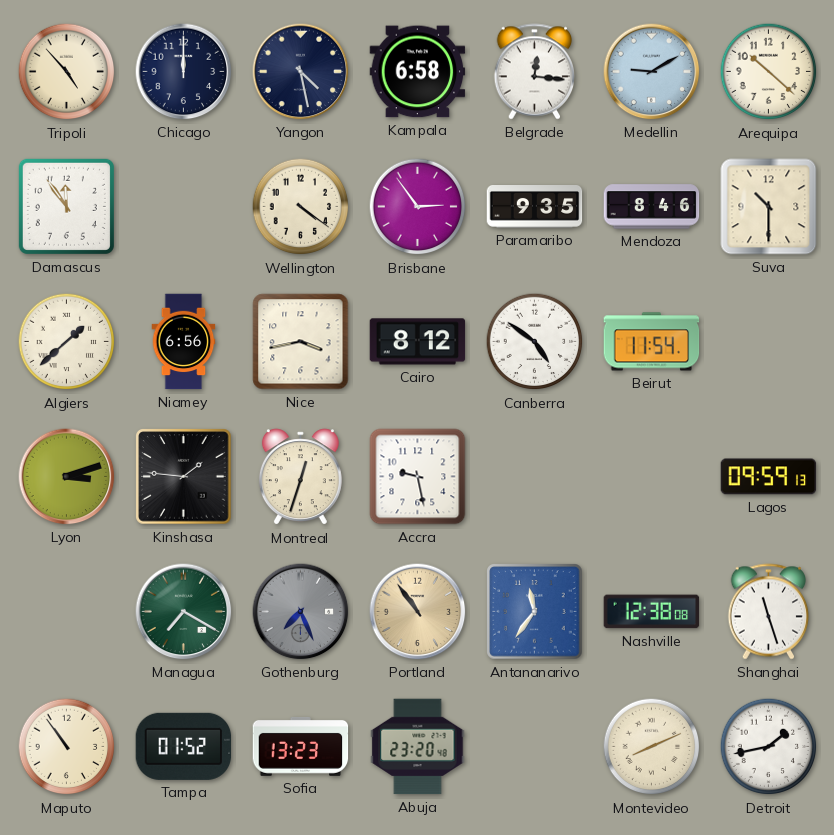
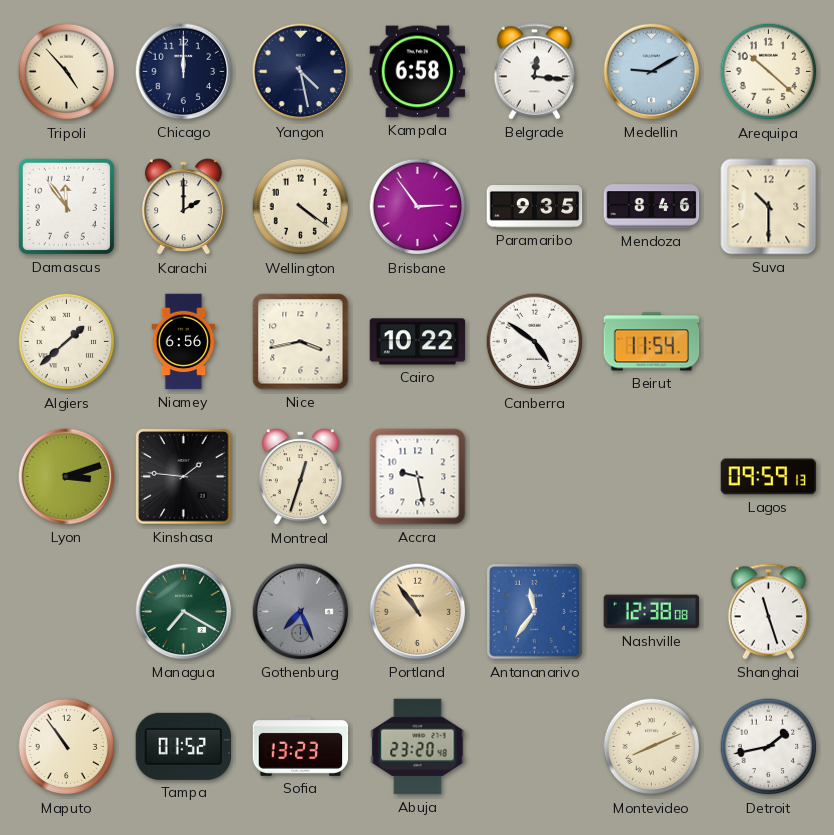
Karachi: none -> 2:00
Cairo: 8:12 -> 10:22
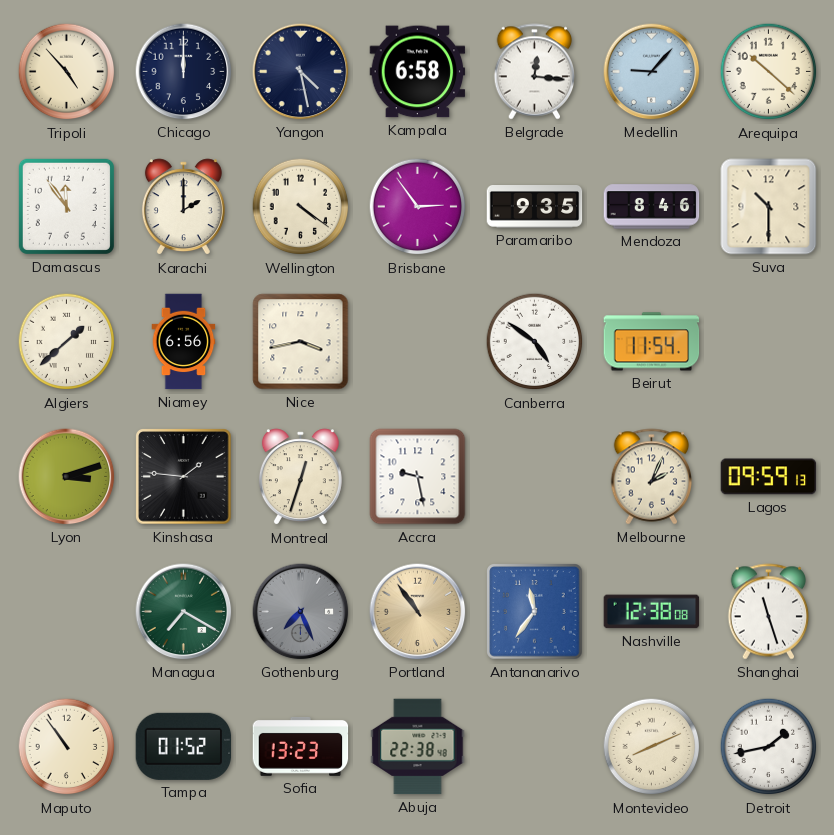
Medellin: 9:10 -> 9:07
Cairo: 10:22 -> none
Melbourne: none -> 2:04
Abuja: 23:20 -> 22:38
